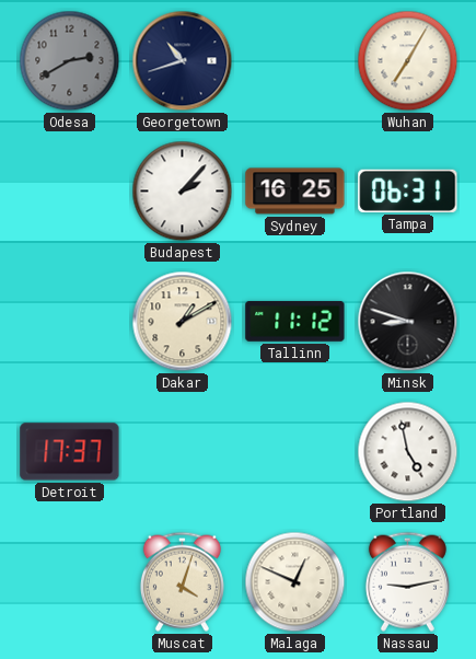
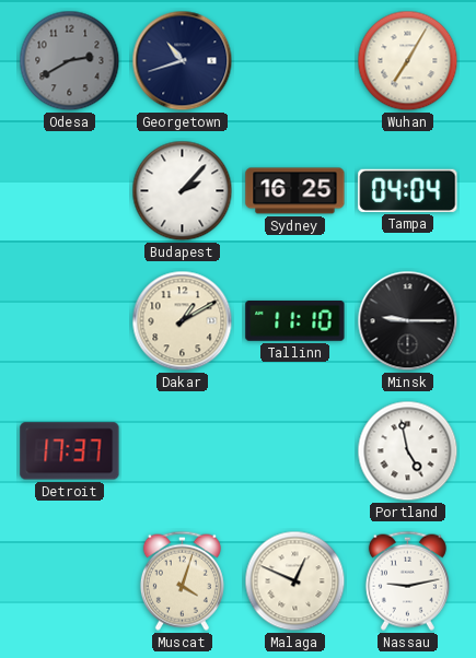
Tampa: 06:31 -> 04:04
Tallinn: 11:12 -> 11:10
Minsk: 8:48 -> 9:15
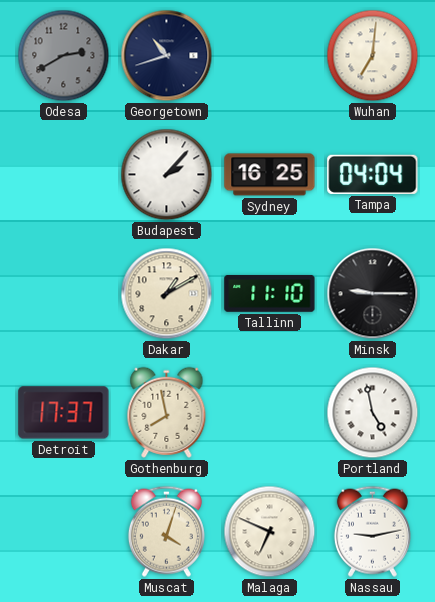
Wuhan: 7:05 -> 7:01
Gothenburg: none -> 7:58
Malaga: 12:49 -> 6:49
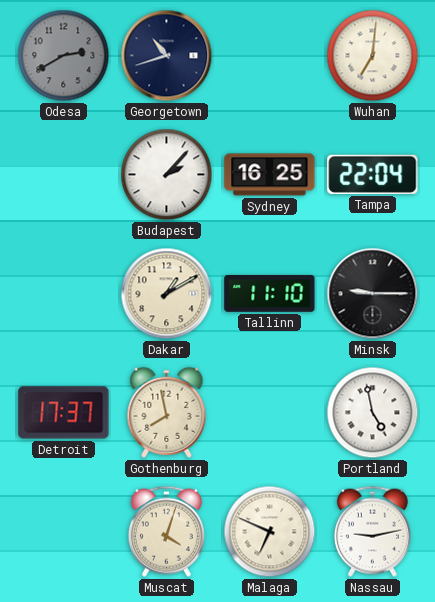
Tampa: 04:04 -> 22:04
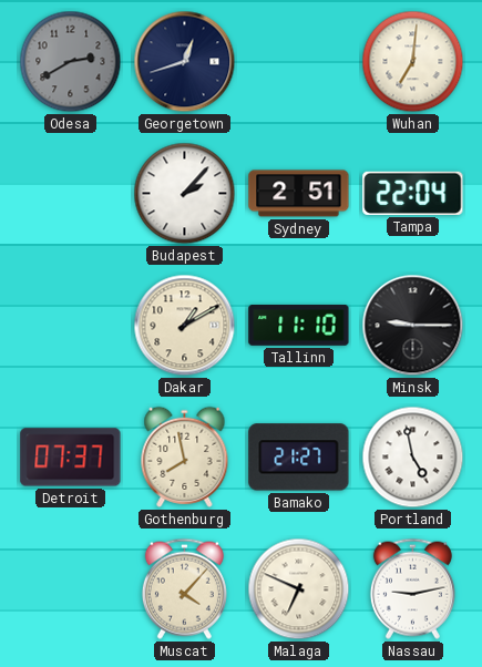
Georgetown: 10:42 -> 12:42
Sydney: 16:25 -> 2:51
Detroit: 17:37 -> 07:37
Bamako: none -> 21:27
Muscat: 4:03 -> 4:07
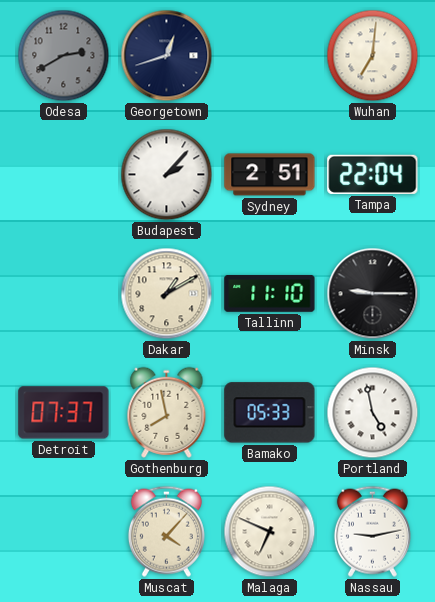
Bamako: 21:27 -> 05:33
